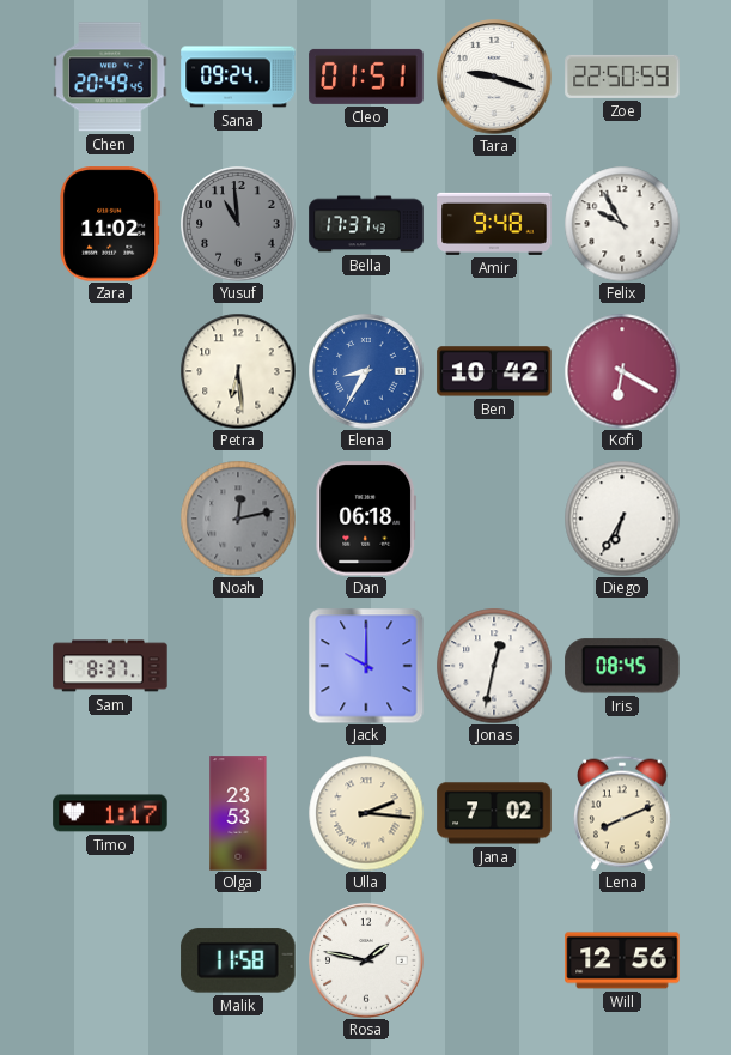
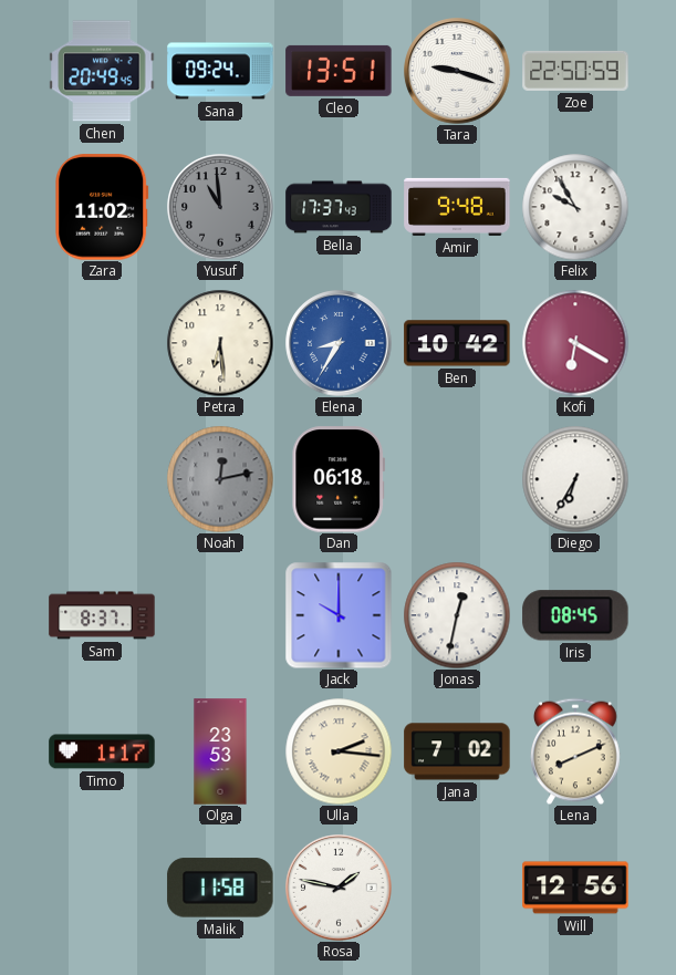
Cleo: 01:51 -> 13:51
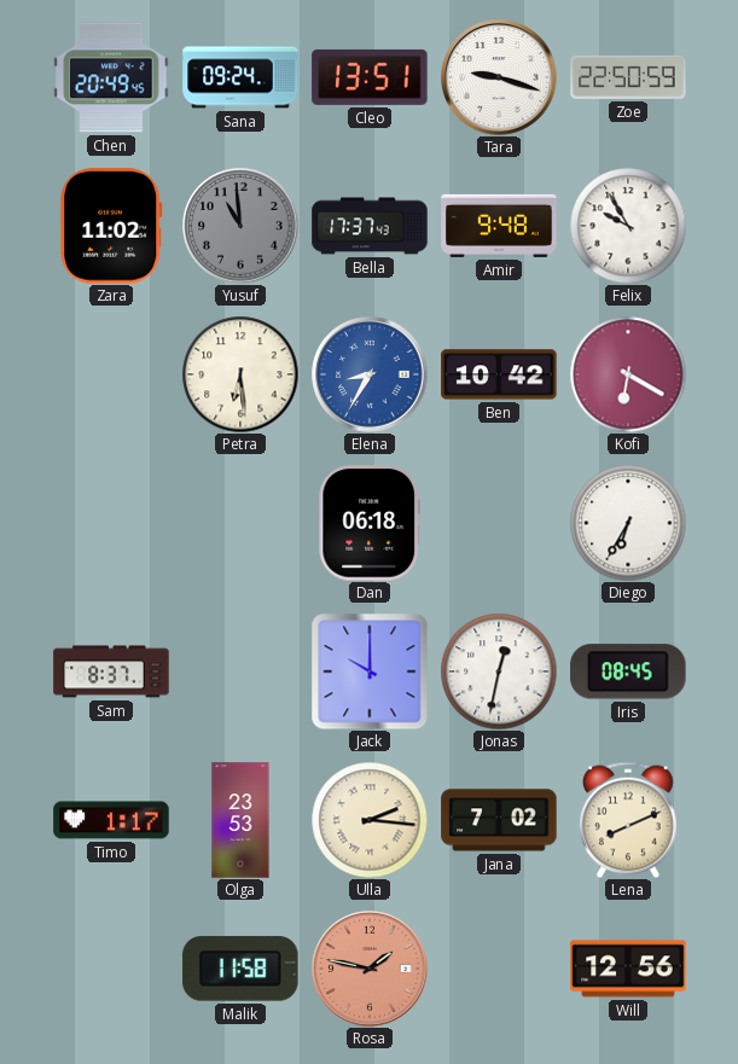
Noah: 12:13 -> none
Rosa dial: white -> salmon
